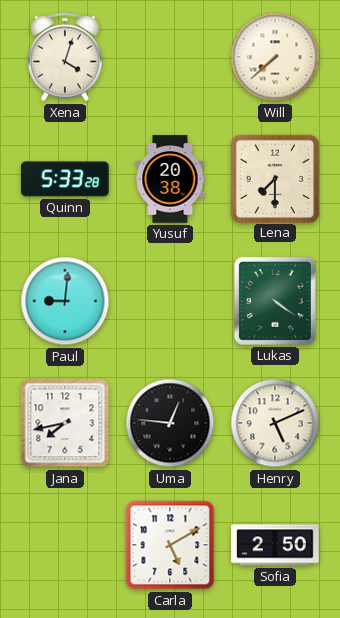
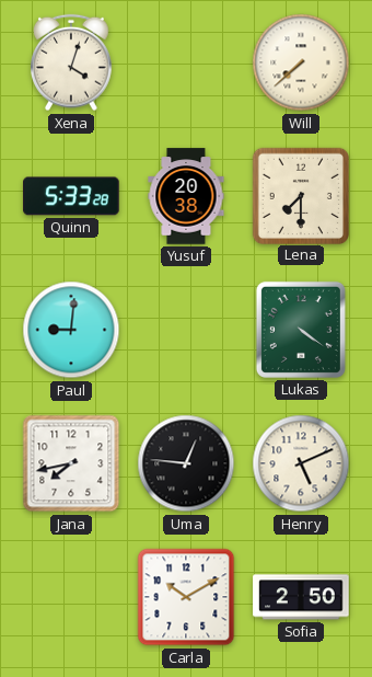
Carla: 5:10 -> 10:10
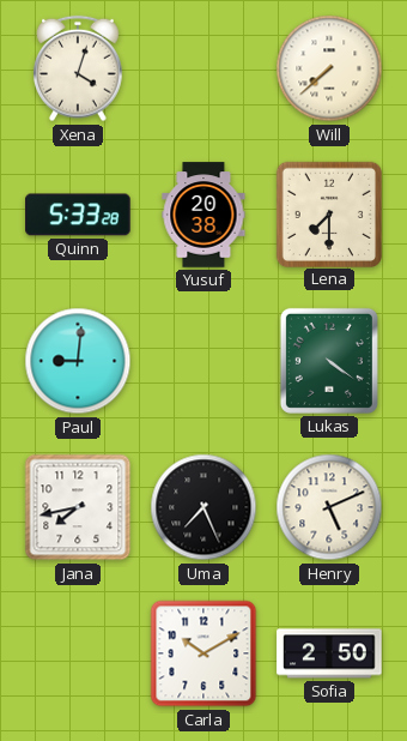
Uma: 12:46 -> 7:26
